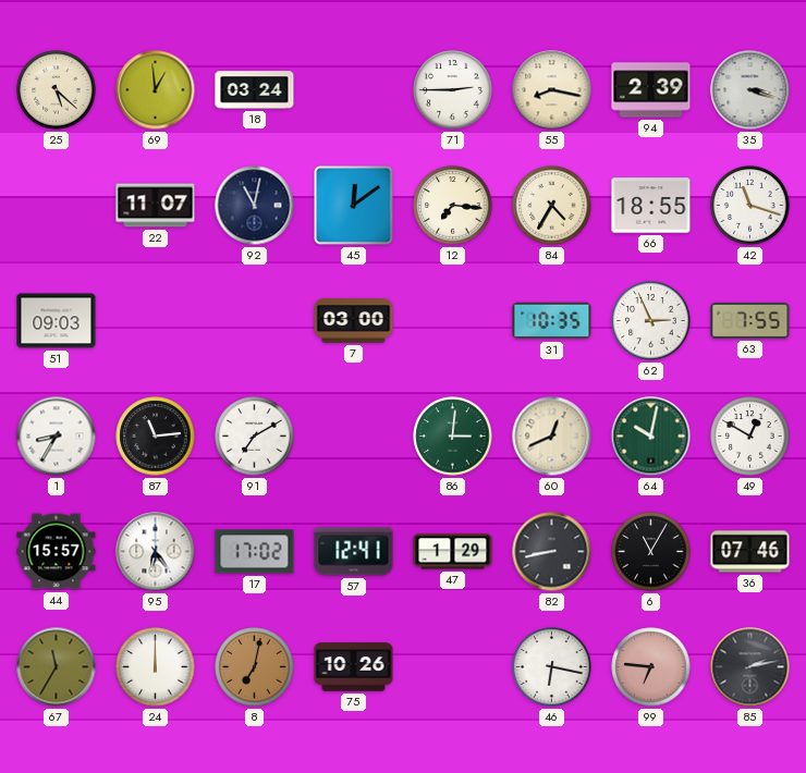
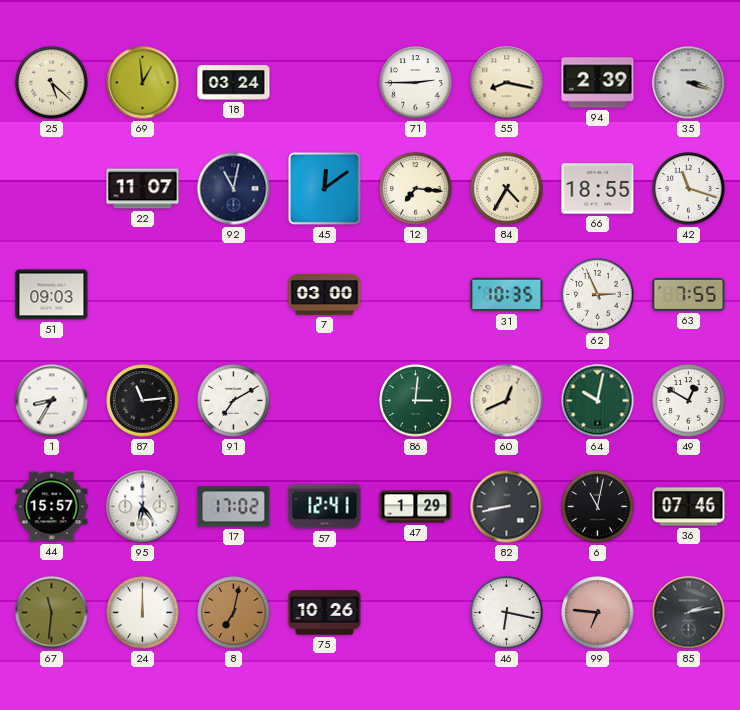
6: 11:05 -> 11:02
67: 11:35 -> 11:31
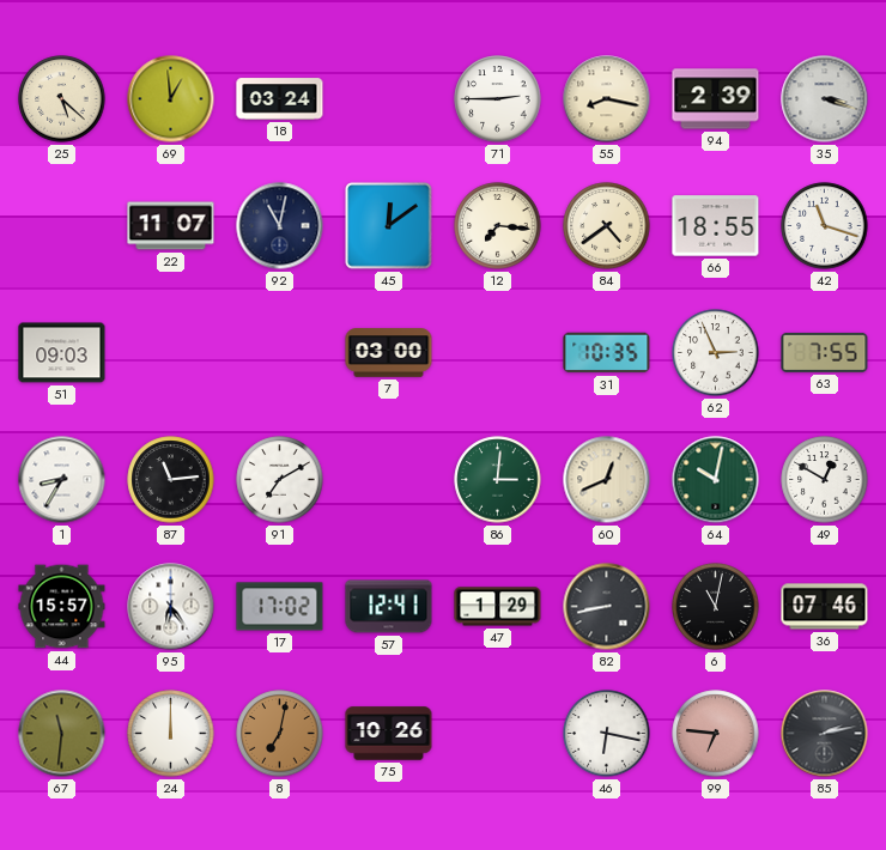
84: 4:35 -> 4:39
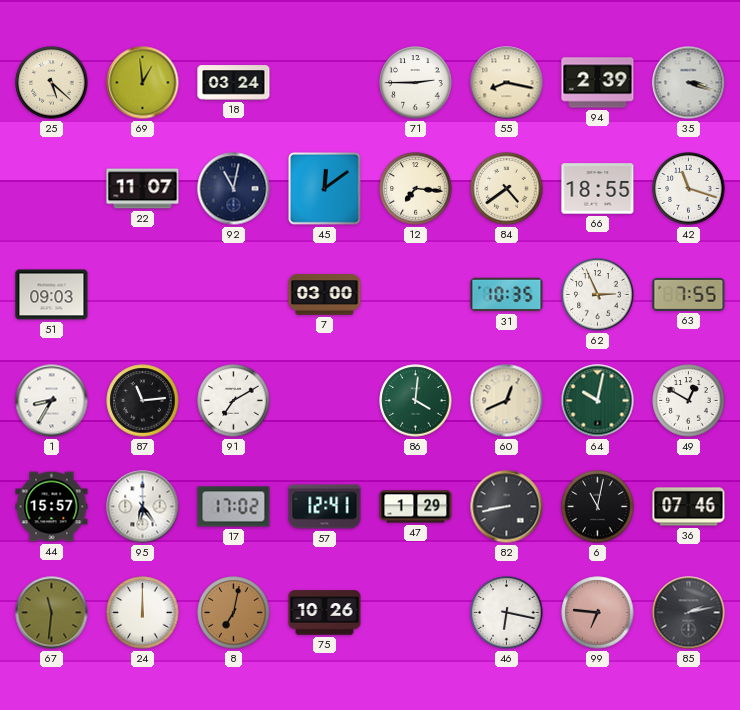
86: 3:01 -> 4:01
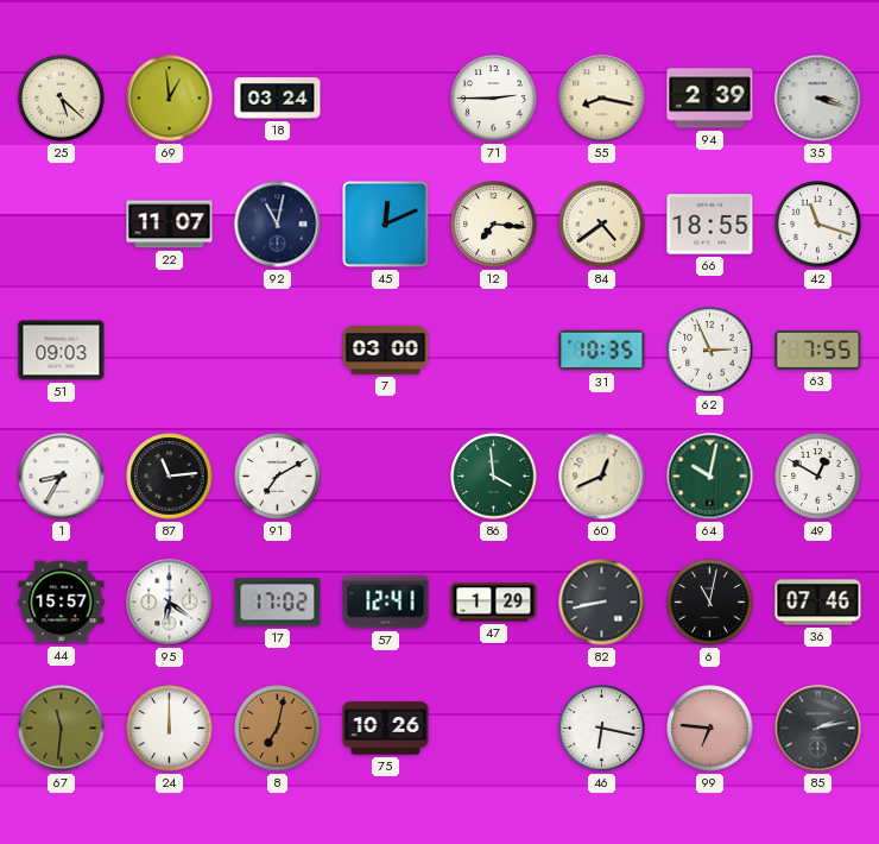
45: 12:09 -> 12:11
86: 4:01 -> 3:59
95: 6:24 -> 6:21
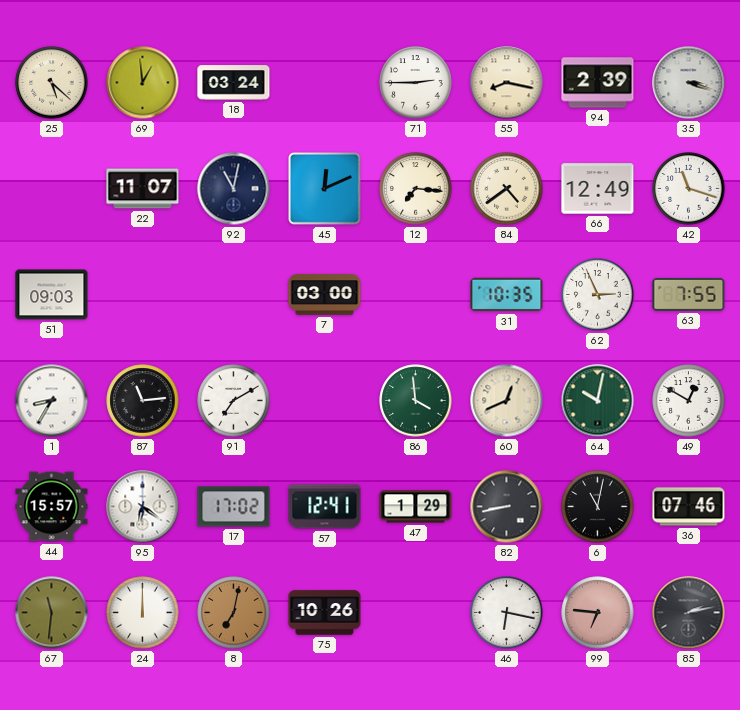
66: 18:55 -> 12:49
